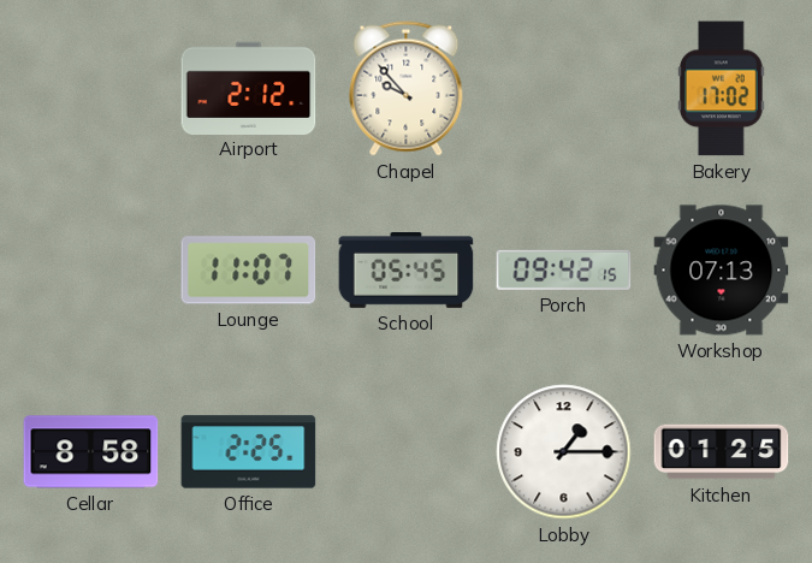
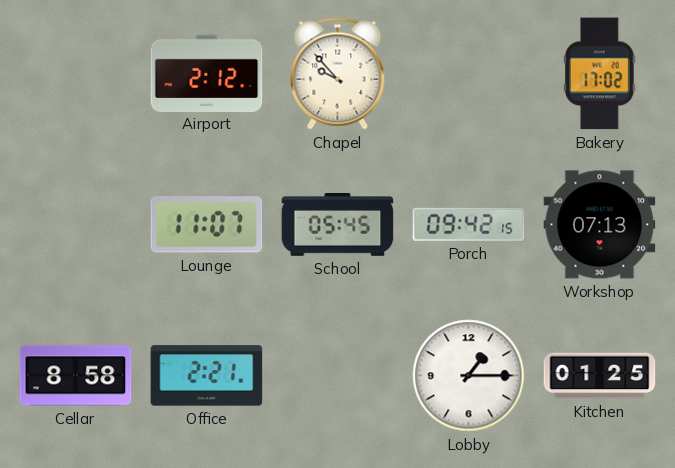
Office: 2:25 -> 2:21
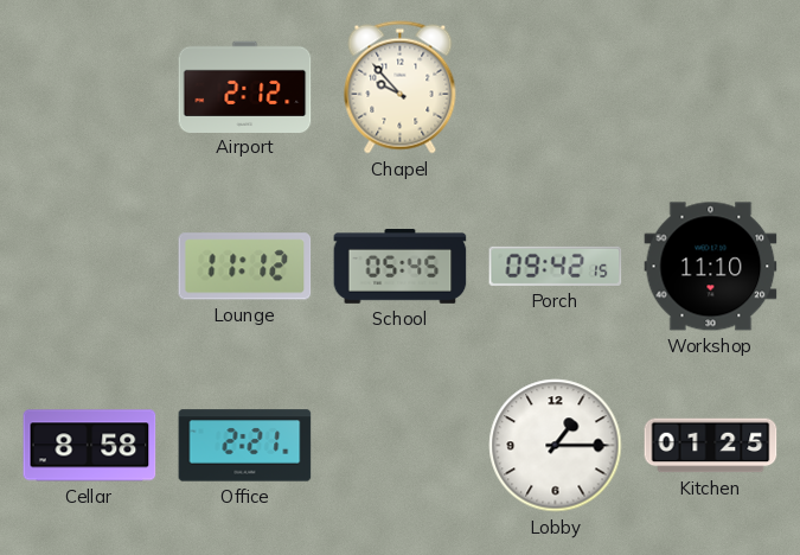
Bakery: 17:02 -> none
Lounge: 11:07 -> 11:12
Workshop: 07:13 -> 11:10
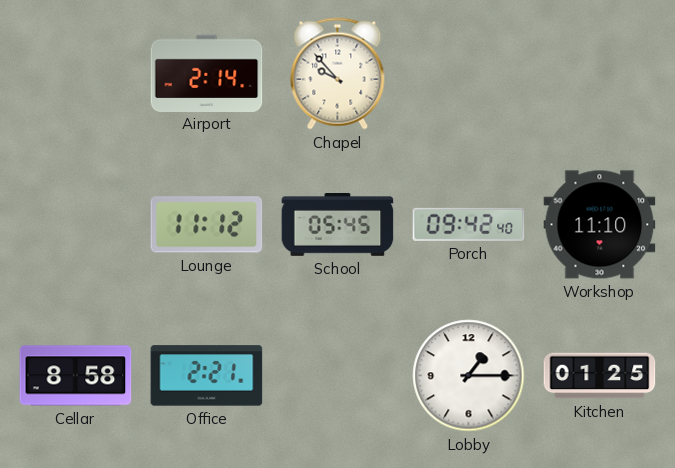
Airport: 2:12 -> 2:14
Porch: 09:42:15 -> 09:42:40
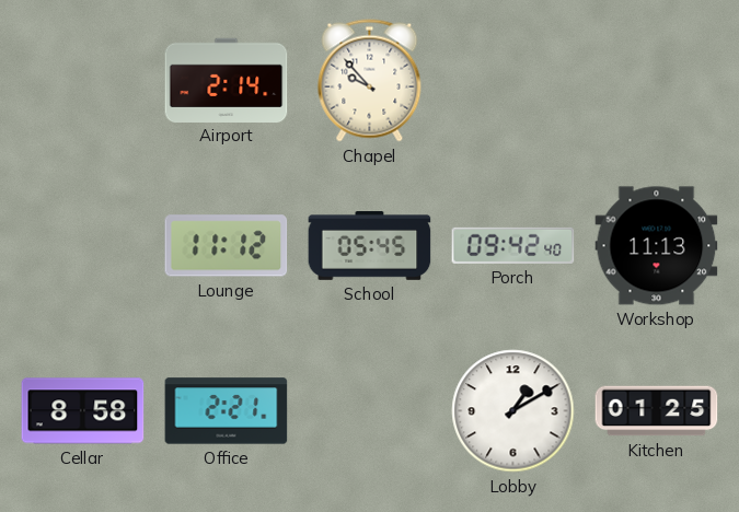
Workshop: 11:10 -> 11:13
Lobby: 1:15 -> 1:10
